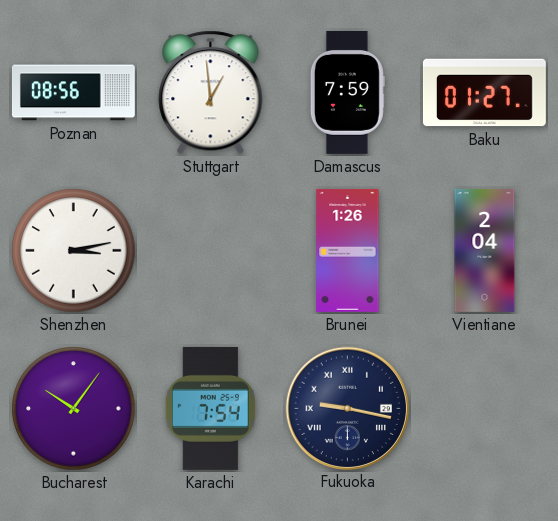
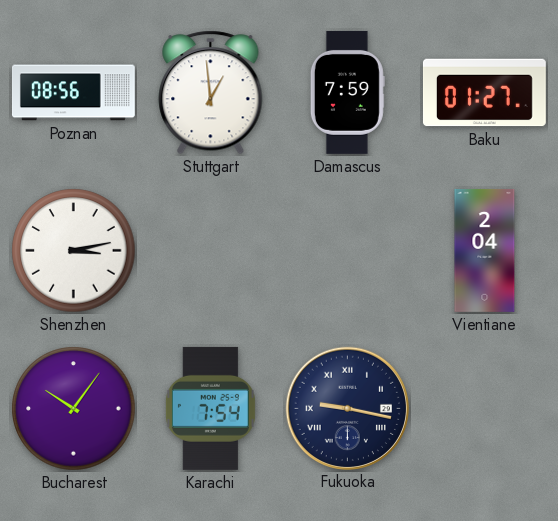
Brunei: 1:26 -> none
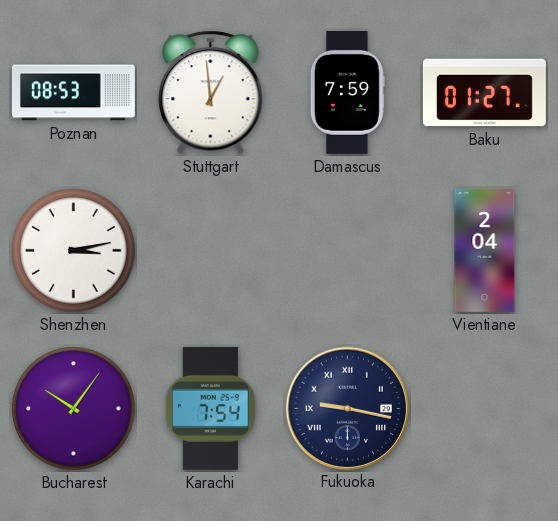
Poznan: 08:56 -> 08:53
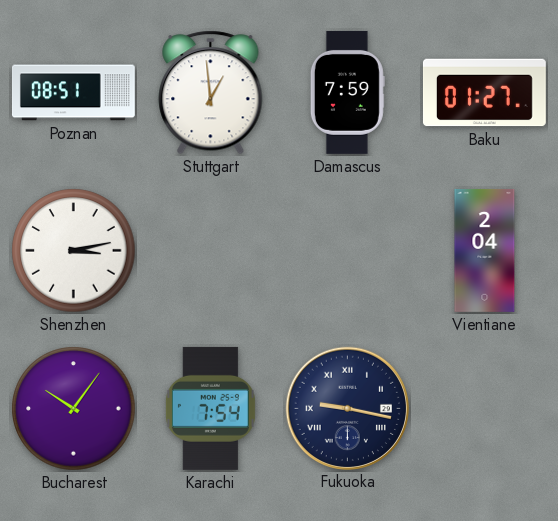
Poznan: 08:53 -> 08:51
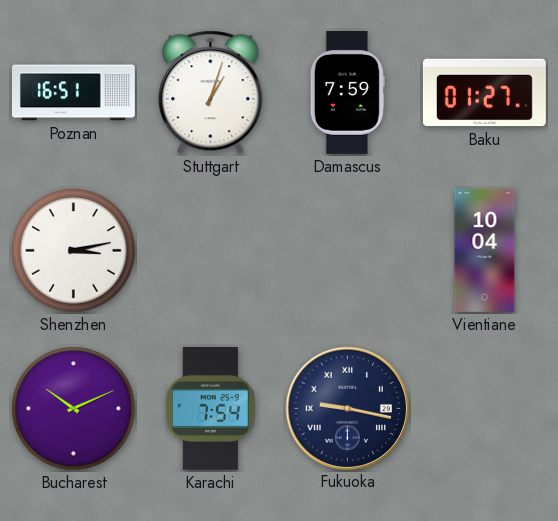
Poznan: 08:51 -> 16:51
Stuttgart: 12:59 -> 1:03
Vientiane: 2:04 -> 10:04
Bucharest: 10:06 -> 10:11
